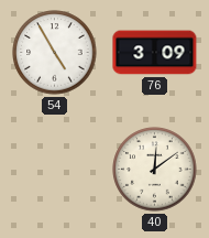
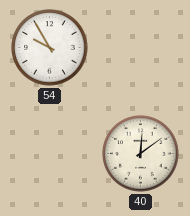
54: 4:55 -> 9:55
76: 3:09 -> none
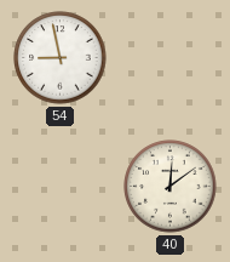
54: 9:55 -> 8:58
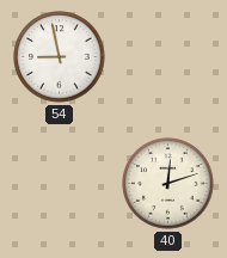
40: 12:09 -> 12:12
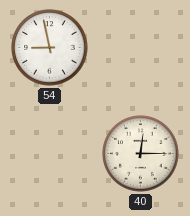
40: 12:12 -> 12:15
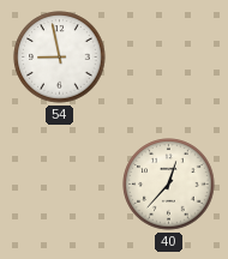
40: 12:15 -> 12:37
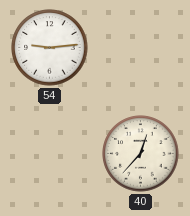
54: 8:58 -> 9:14
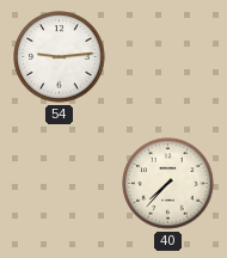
40: 12:37 -> 7:37
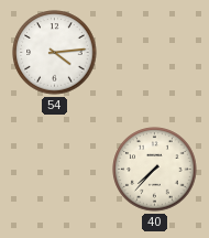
54: 9:14 -> 4:14
